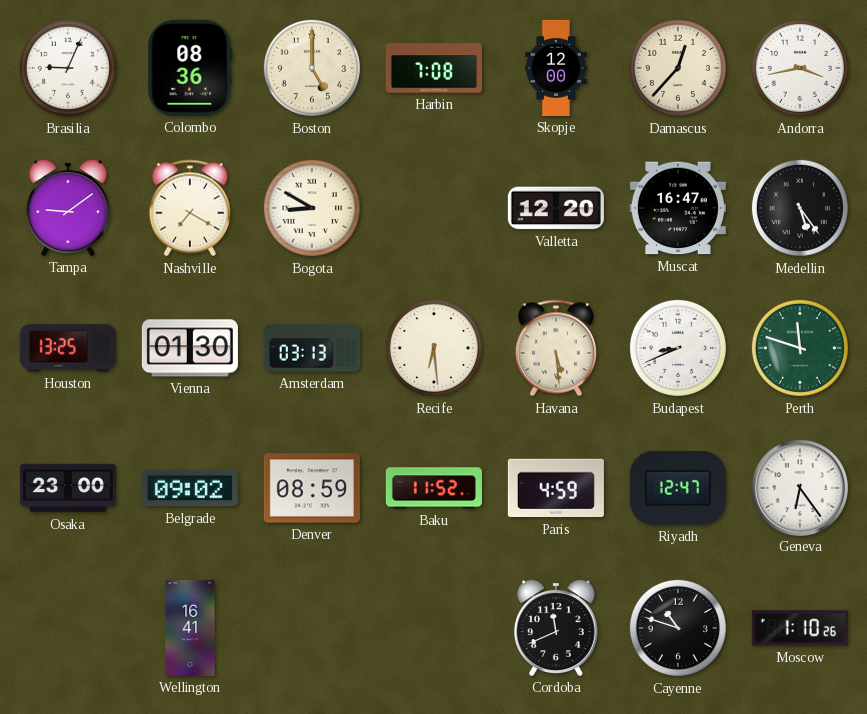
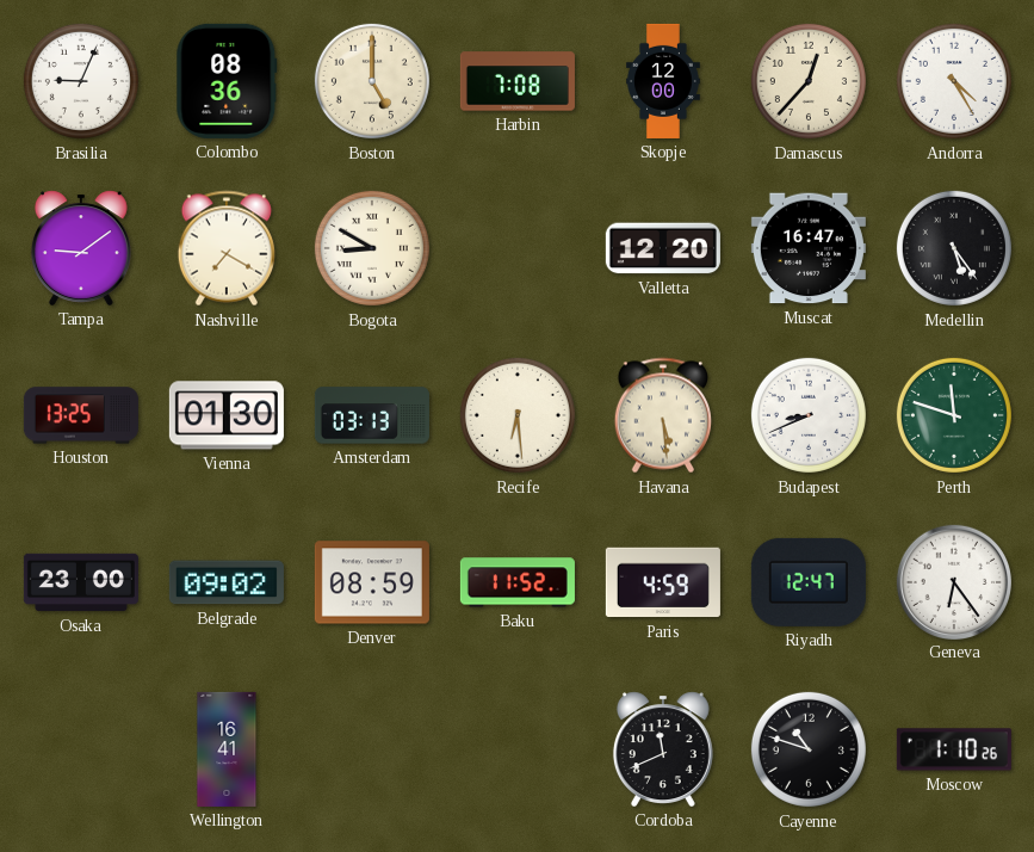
Andorra: 3:43 -> 4:25
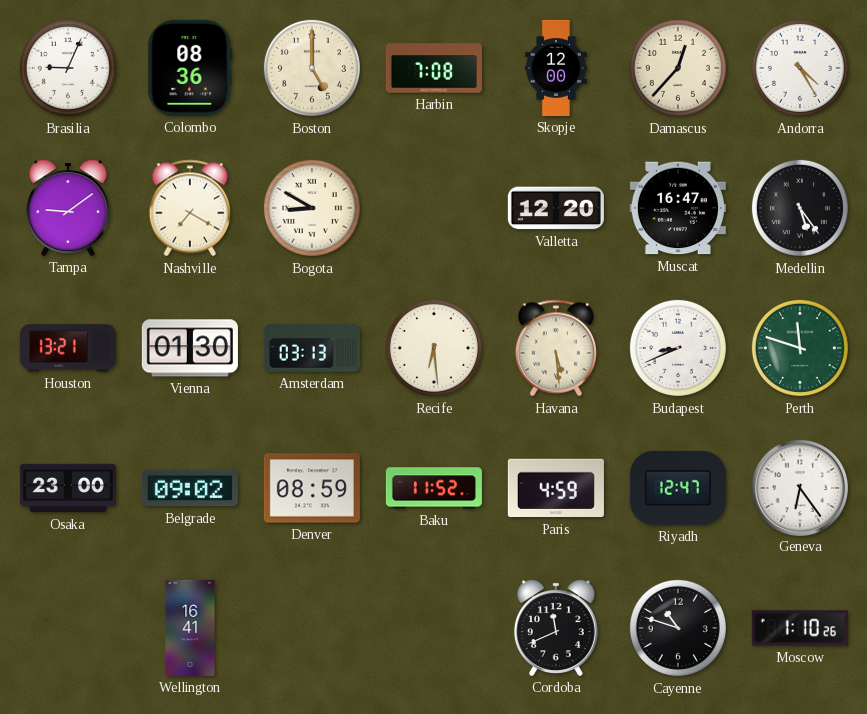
Houston: 13:25 -> 13:21
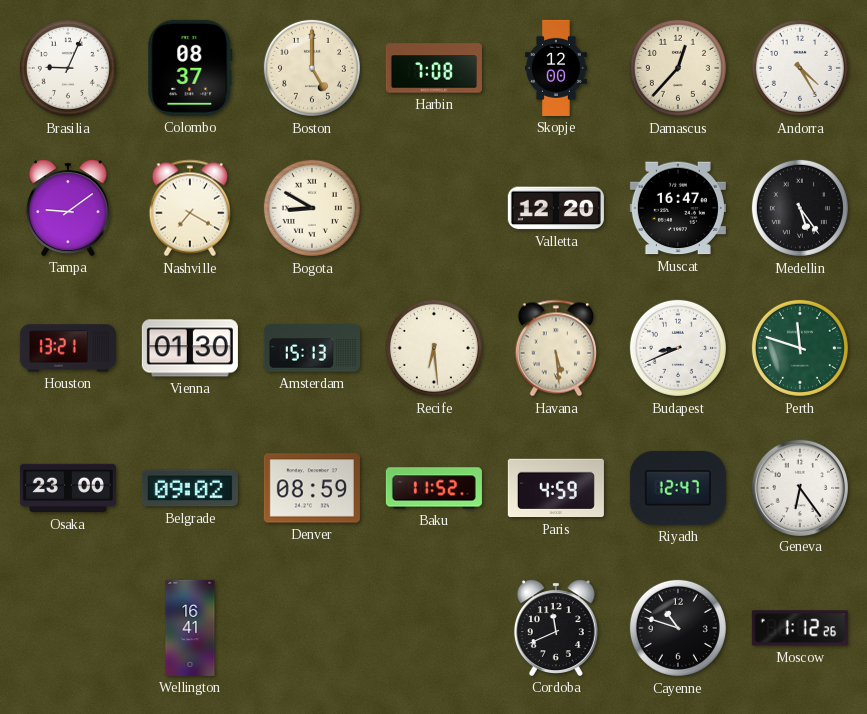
Colombo: 08:36 -> 08:37
Amsterdam: 03:13 -> 15:13
Moscow: 1:10 -> 1:12
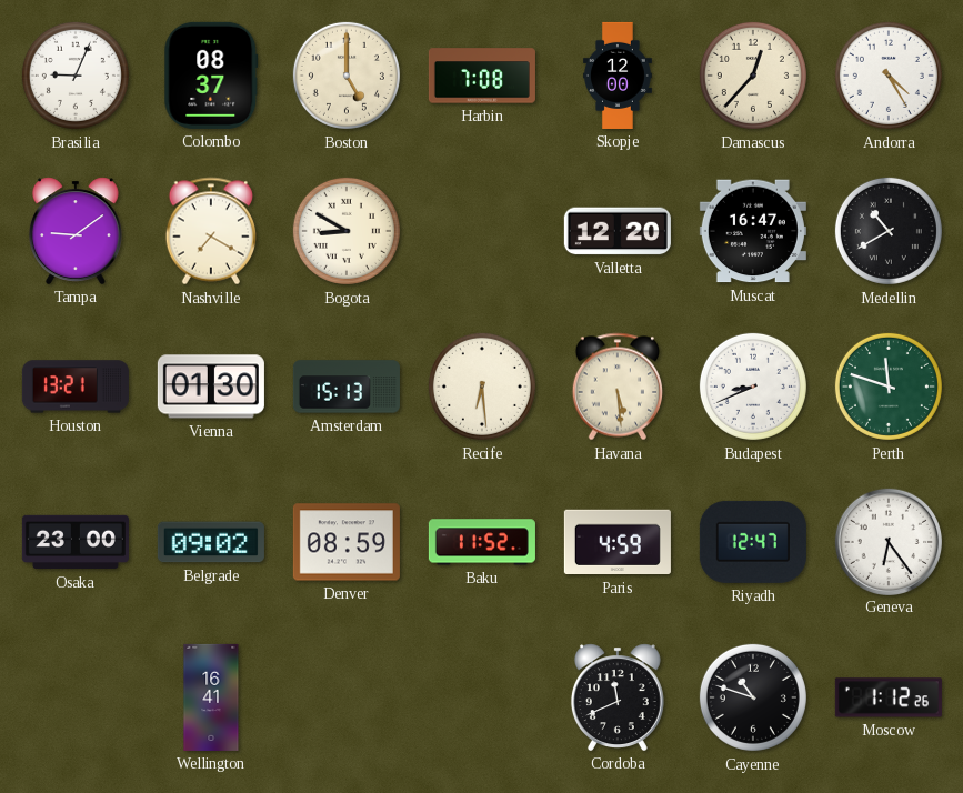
Medellin: 5:24 -> 10:40
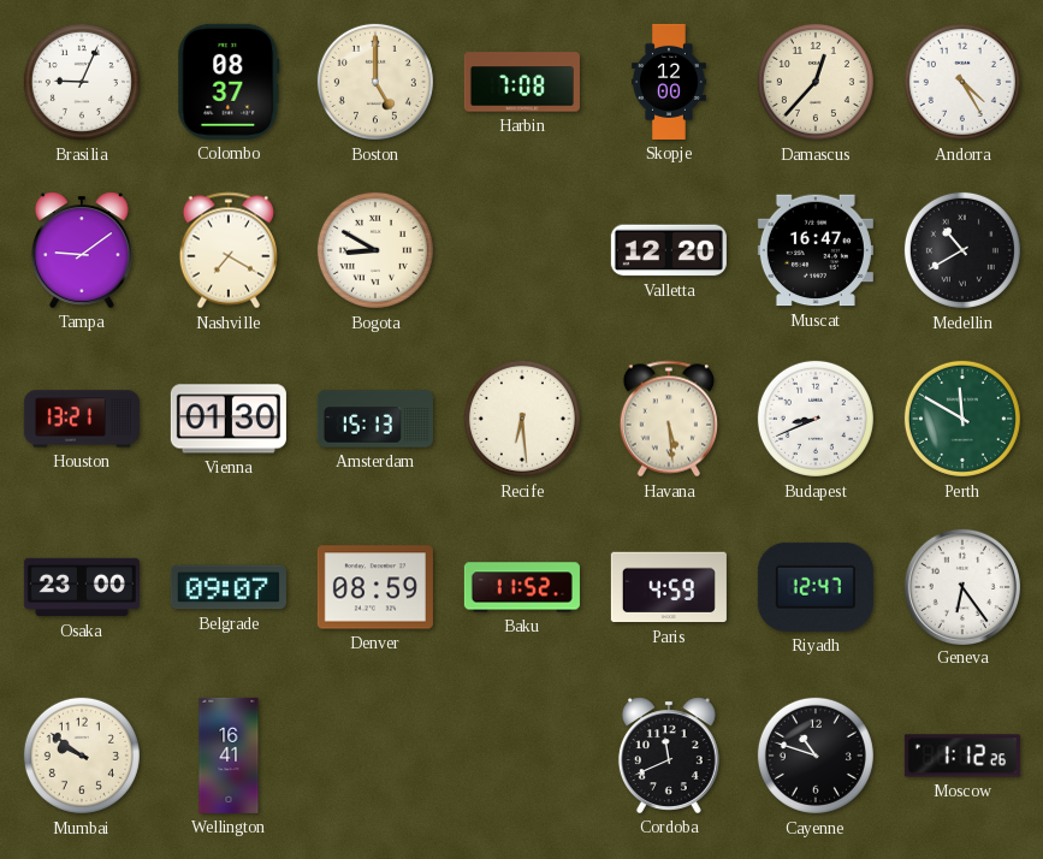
Perth: 11:48 -> 11:50
Belgrade: 09:02 -> 09:07
Mumbai: none -> 9:51
